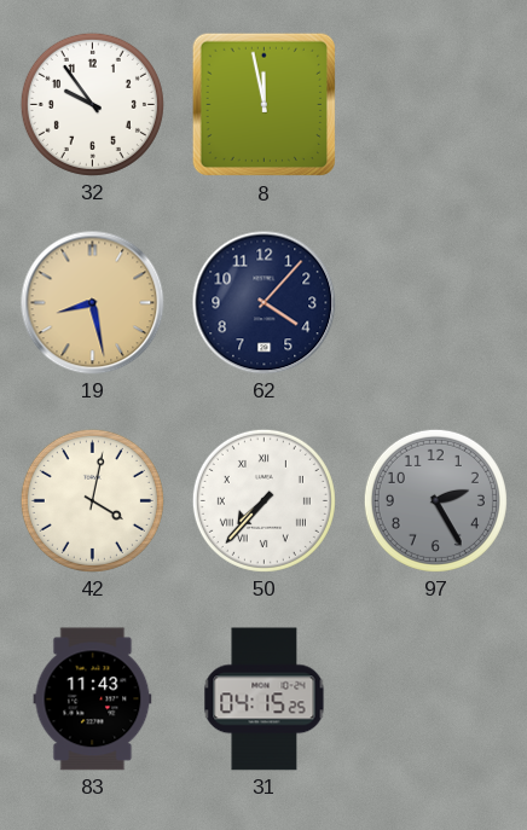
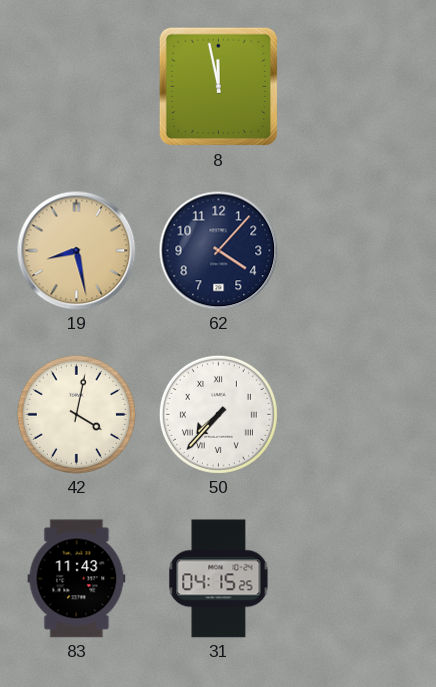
32: 9:54 -> none
97: 2:25 -> none
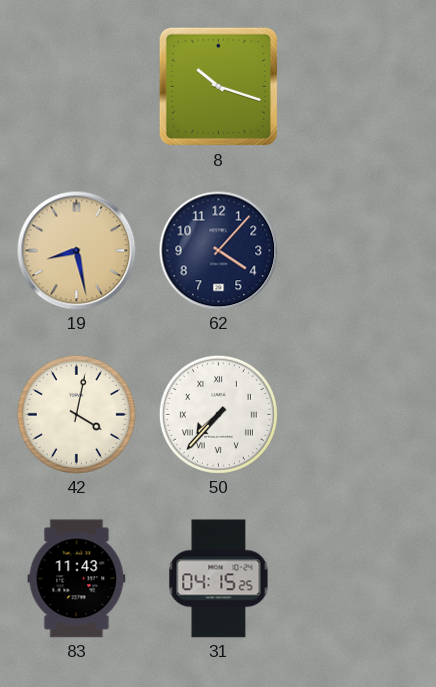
8: 11:58 -> 10:18
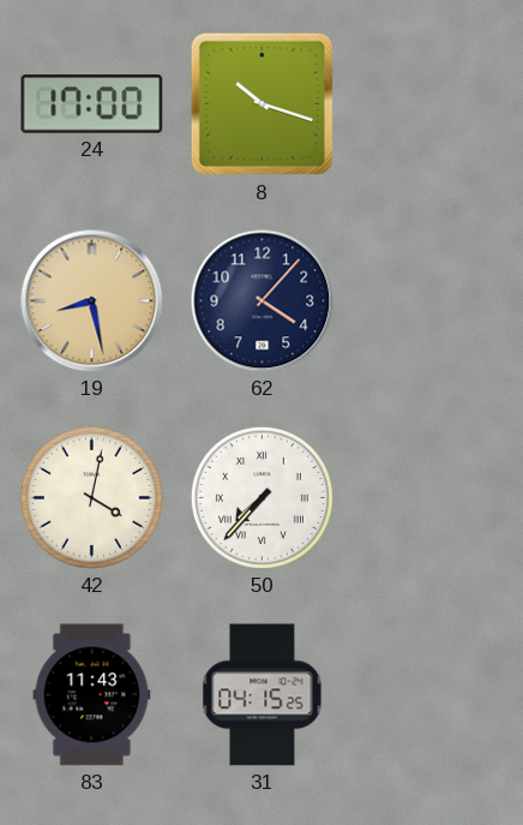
24: none -> 17:00
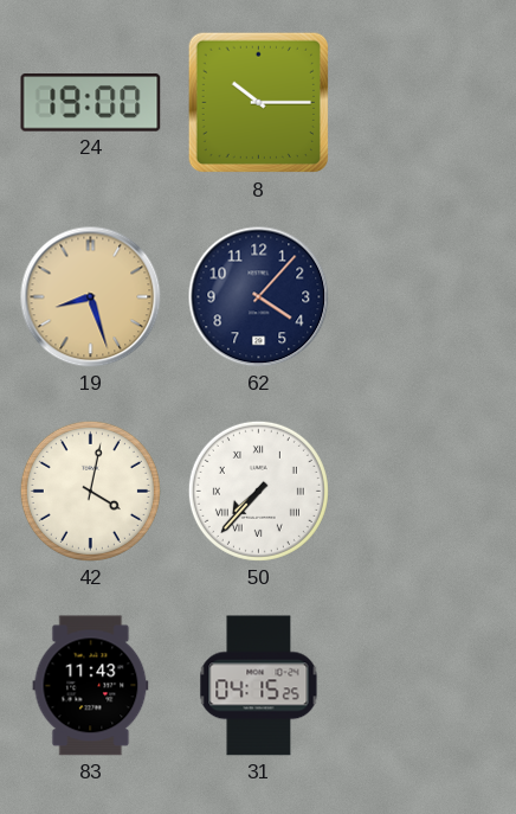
24: 17:00 -> 19:00
8: 10:18 -> 10:15
19: 8:28 -> 8:27
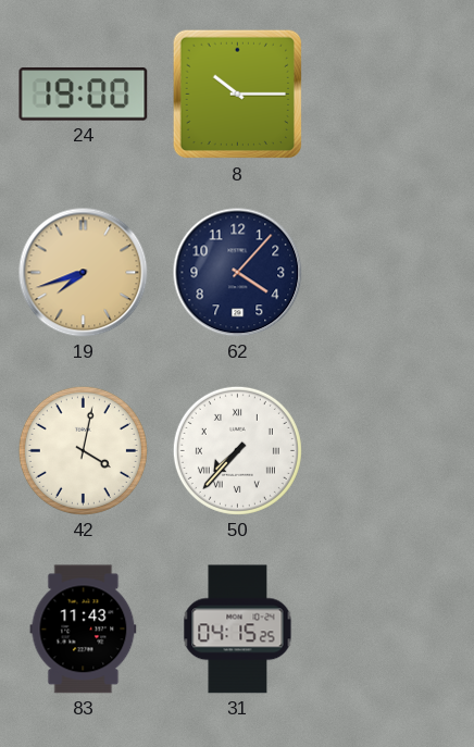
19: 8:27 -> 7:42
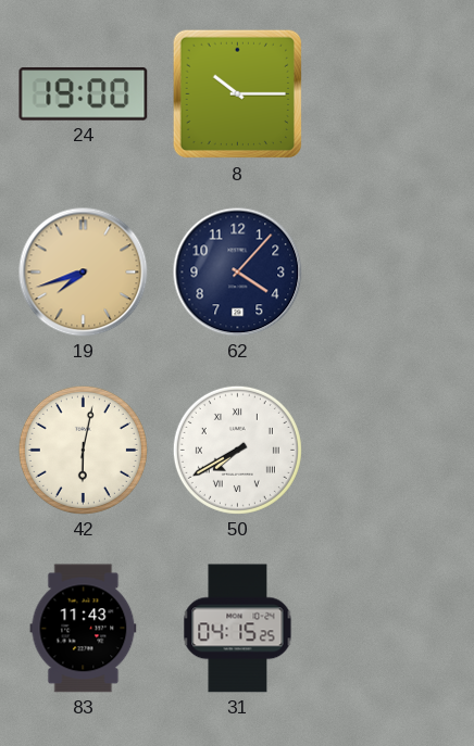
42: 4:02 -> 6:02
50: 7:37 -> 7:40
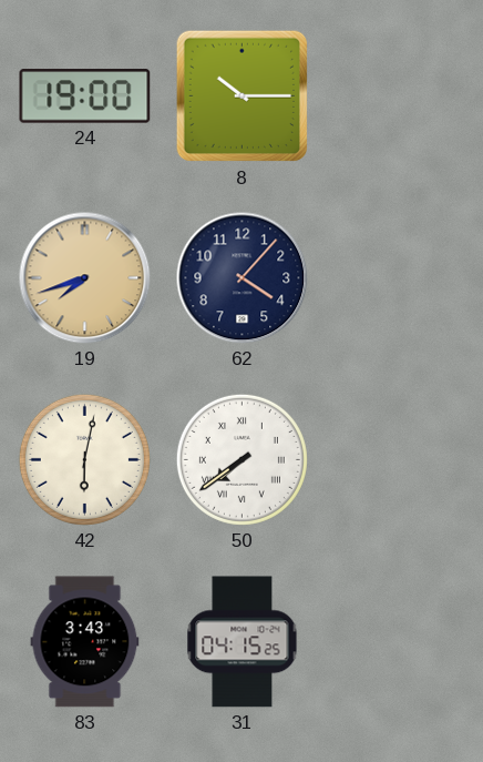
50: 7:40 -> 7:39
83: 11:43 -> 3:43
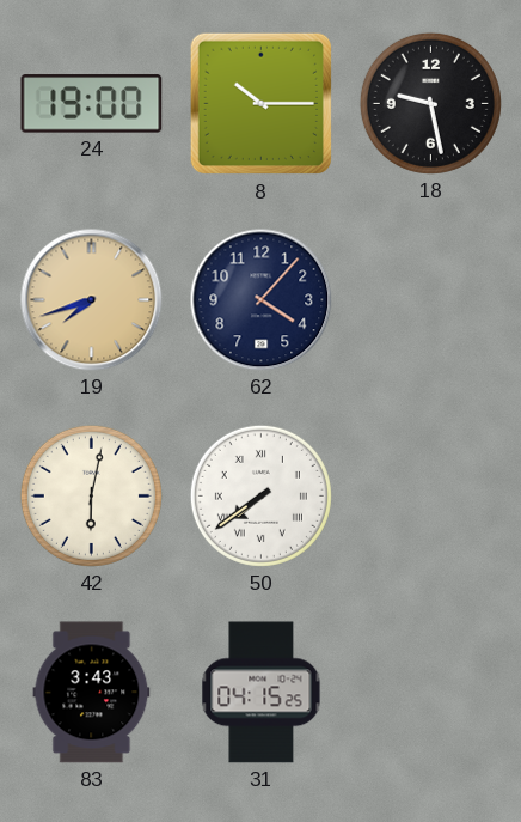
18: none -> 9:28
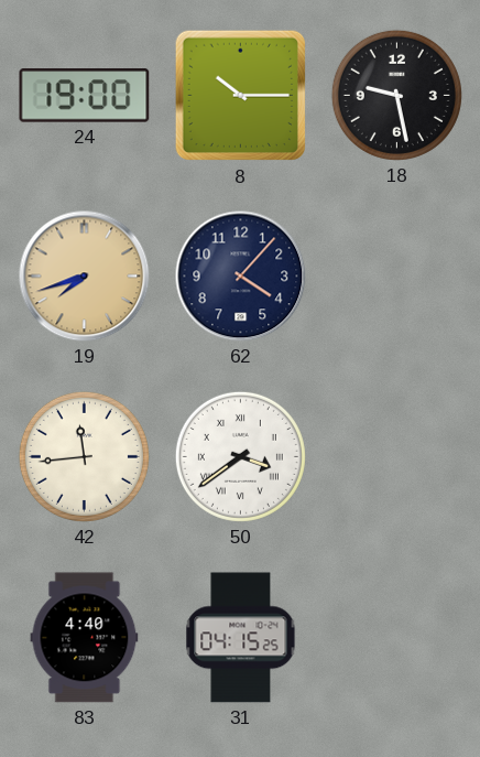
42: 6:02 -> 11:44
50: 7:39 -> 3:39
83: 3:43 -> 4:40
